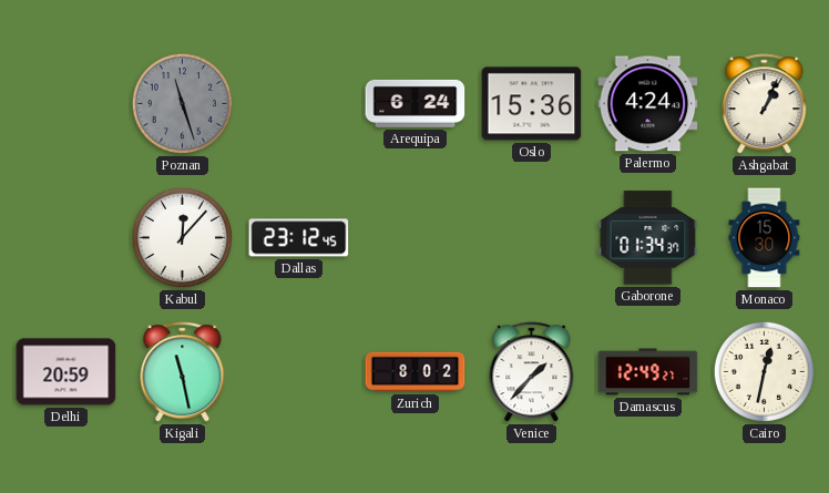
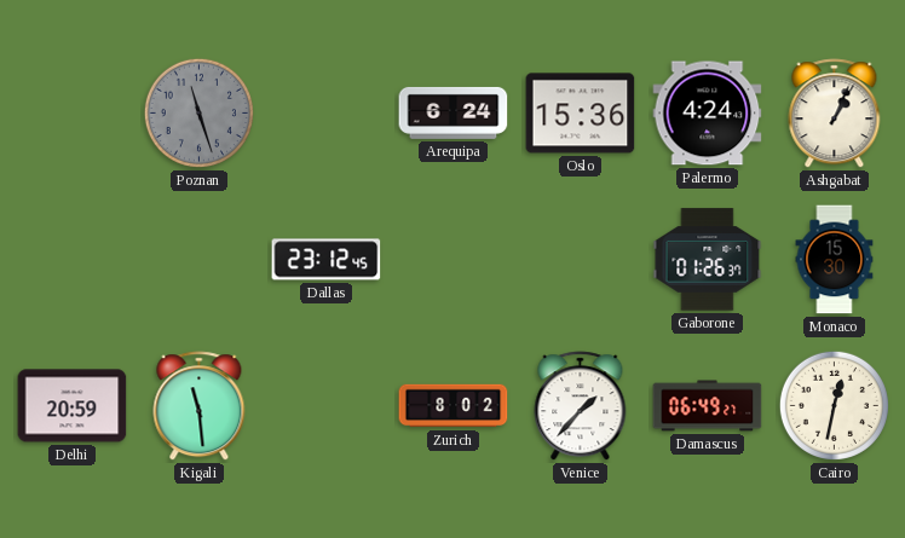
Kabul: 12:07 -> none
Gaborone: 01:34 -> 01:26
Kigali: 11:28 -> 11:29
Damascus: 12:49 -> 06:49
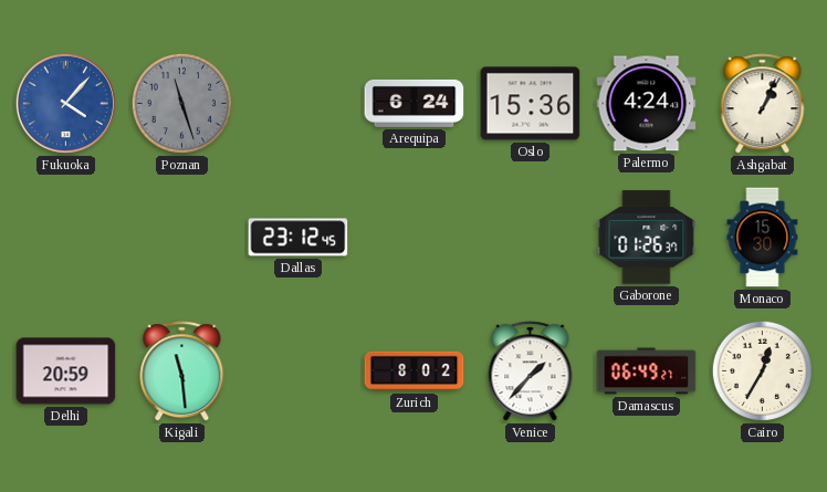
Fukuoka: none -> 4:07
Cairo: 12:32 -> 12:35
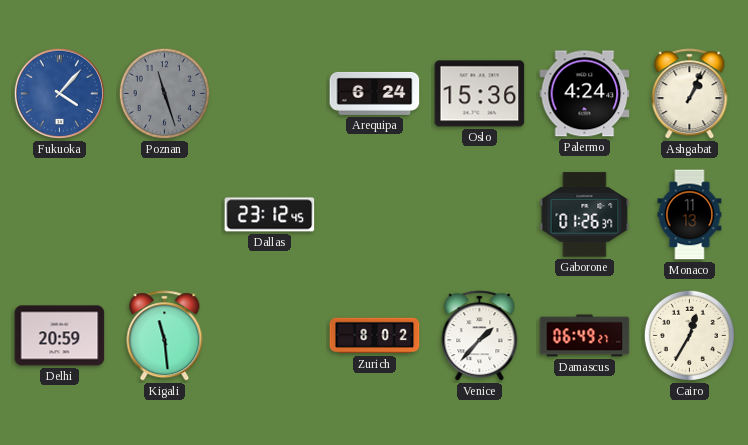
Monaco: 15:30 -> 11:13
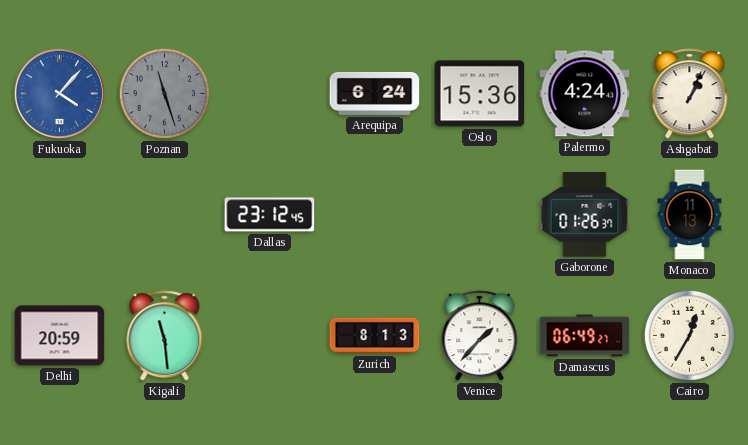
Zurich: 8:02 -> 8:13
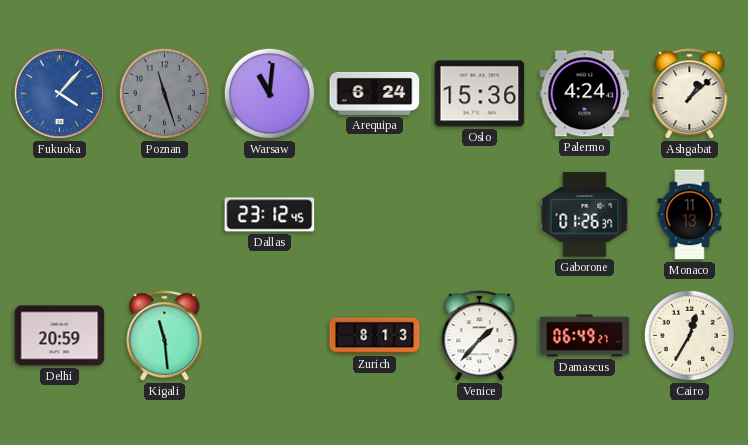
Warsaw: none -> 11:01
Ashgabat: 1:04 -> 1:08
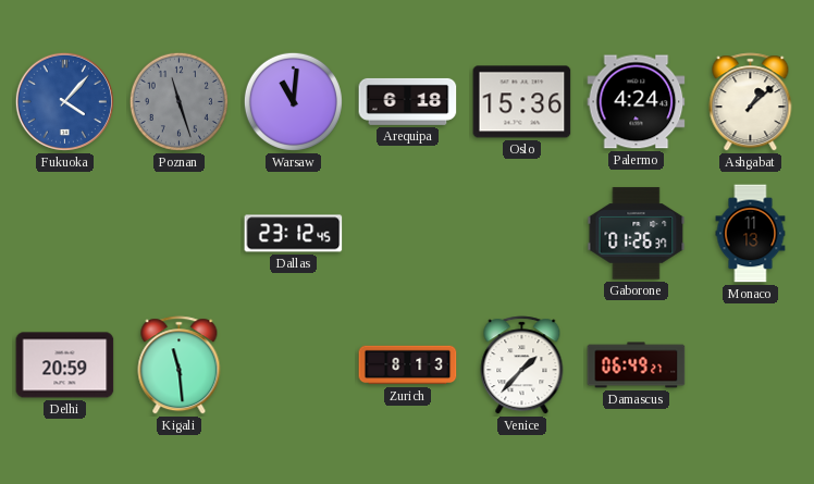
Arequipa: 6:24 -> 6:18
Cairo: 12:35 -> none
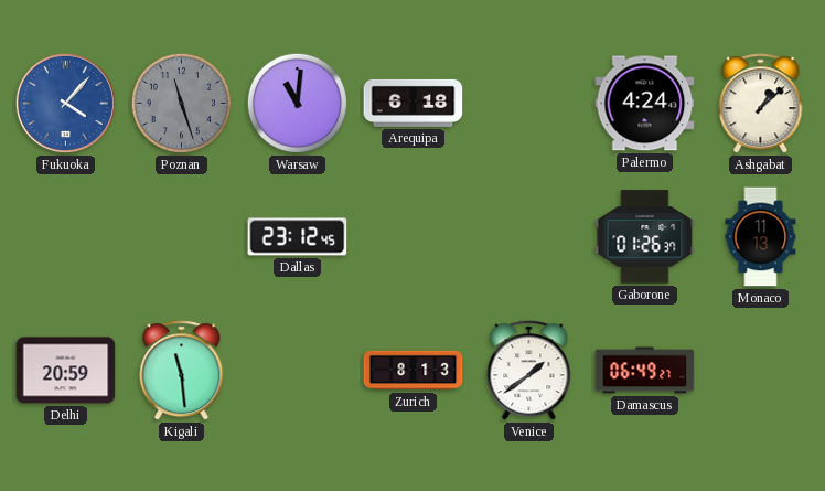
Oslo: 15:36 -> none
Venice: 1:37 -> 1:39
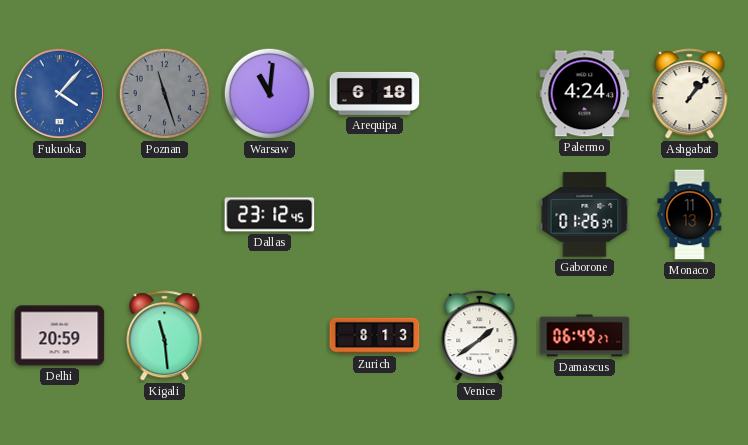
Ashgabat: 1:08 -> 1:07
